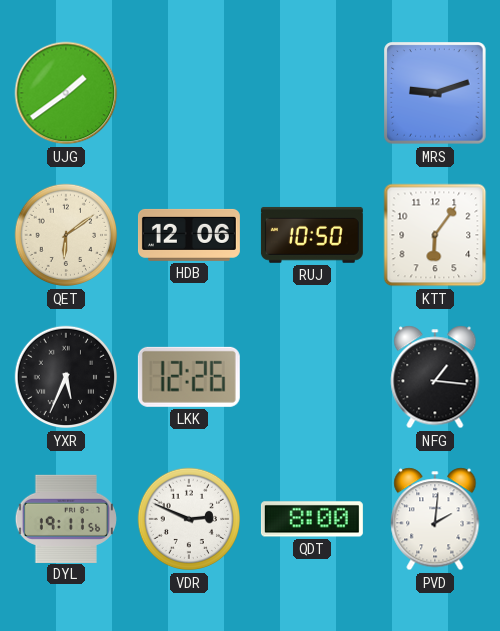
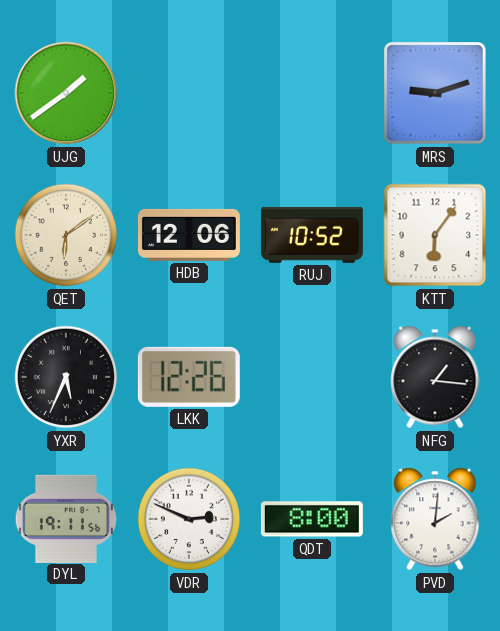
RUJ: 10:50 -> 10:52
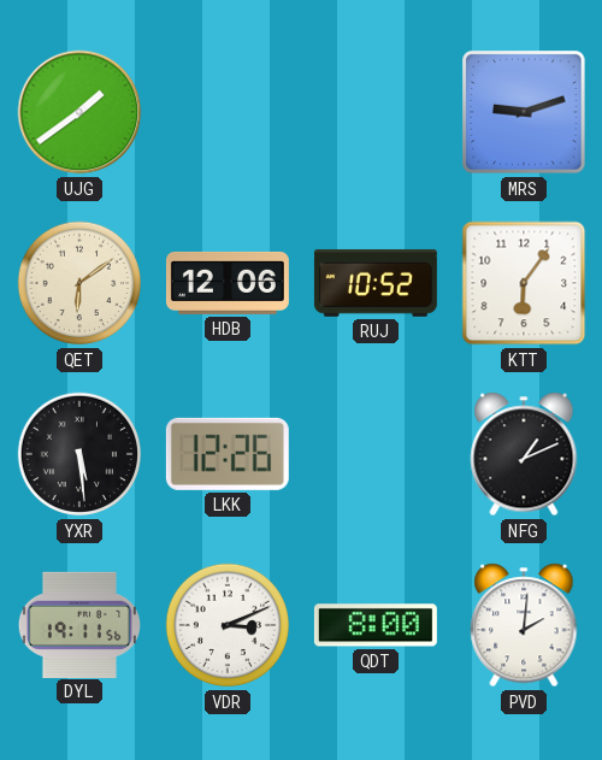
YXR: 5:34 -> 5:29
NFG: 1:16 -> 1:11
VDR: 2:49 -> 3:11
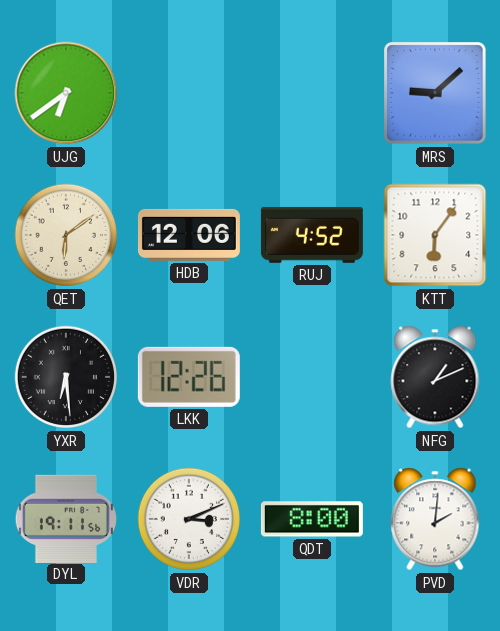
UJG: 1:39 -> 6:39
MRS: 9:12 -> 9:08
RUJ: 10:52 -> 4:52
YXR: 5:29 -> 6:29
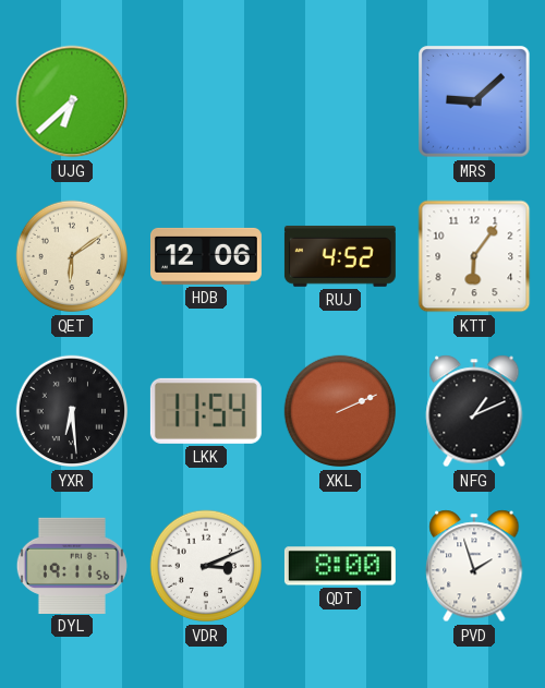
UJG: 6:39 -> 6:38
LKK: 12:26 -> 11:54
XKL: none -> 2:11
PVD: 2:01 -> 1:57
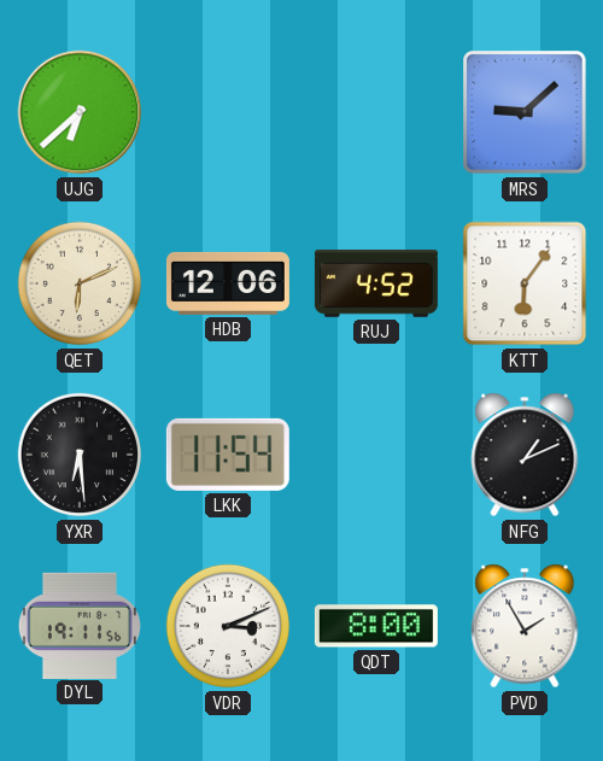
QET: 6:09 -> 6:11
XKL: 2:11 -> none
PVD: 1:57 -> 1:55
